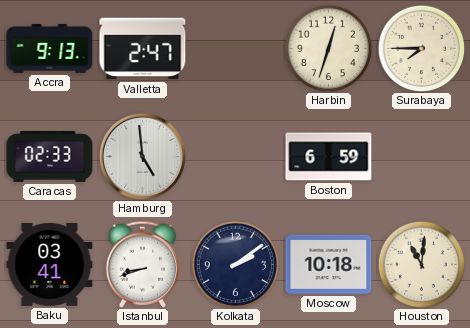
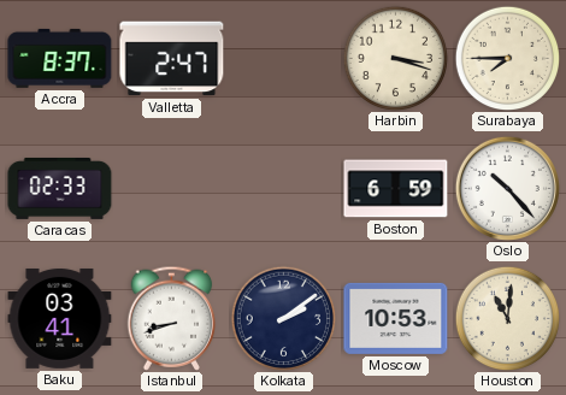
Accra: 9:13 -> 8:37
Harbin: 12:33 -> 3:18
Hamburg: 4:59 -> none
Oslo: none -> 10:23
Moscow: 10:18 -> 10:53
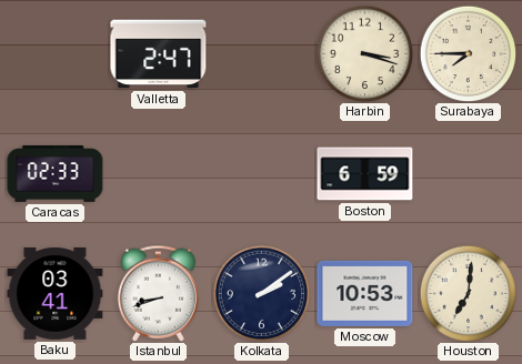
Accra: 8:37 -> none
Oslo: 10:23 -> none
Houston: 11:01 -> 7:01
